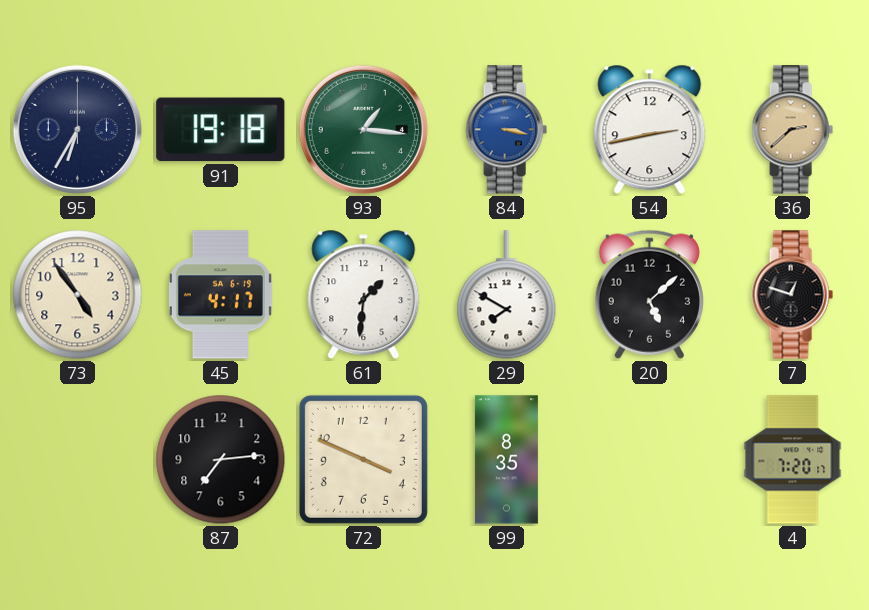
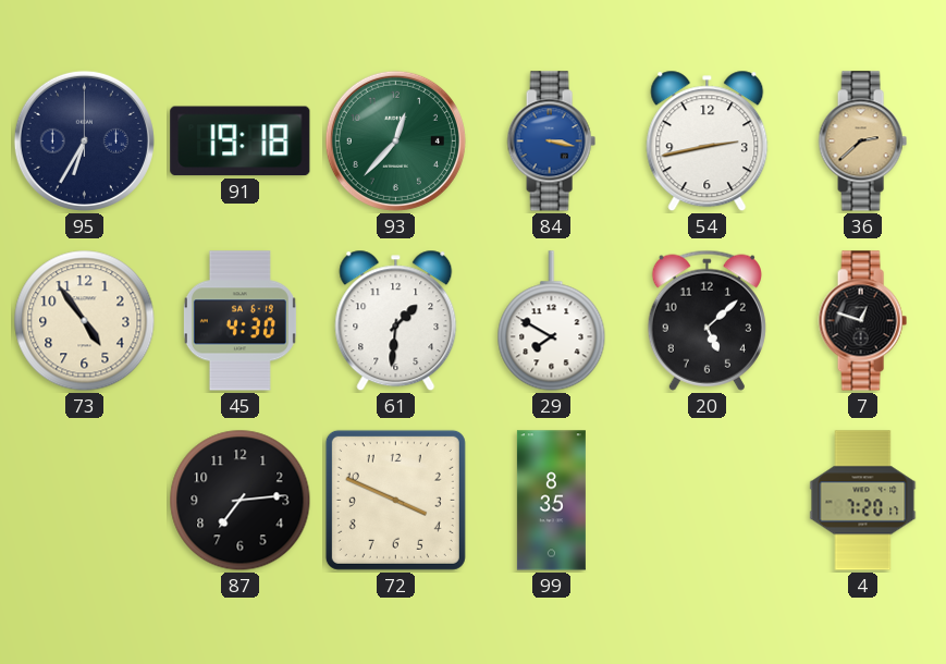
93: 1:16 -> 12:37
45: 4:17 -> 4:30
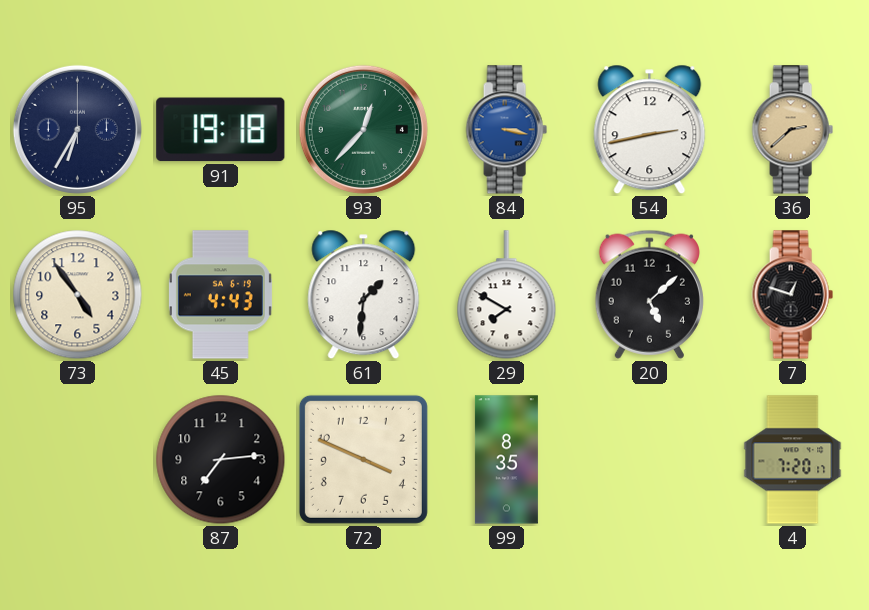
45: 4:30 -> 4:43
